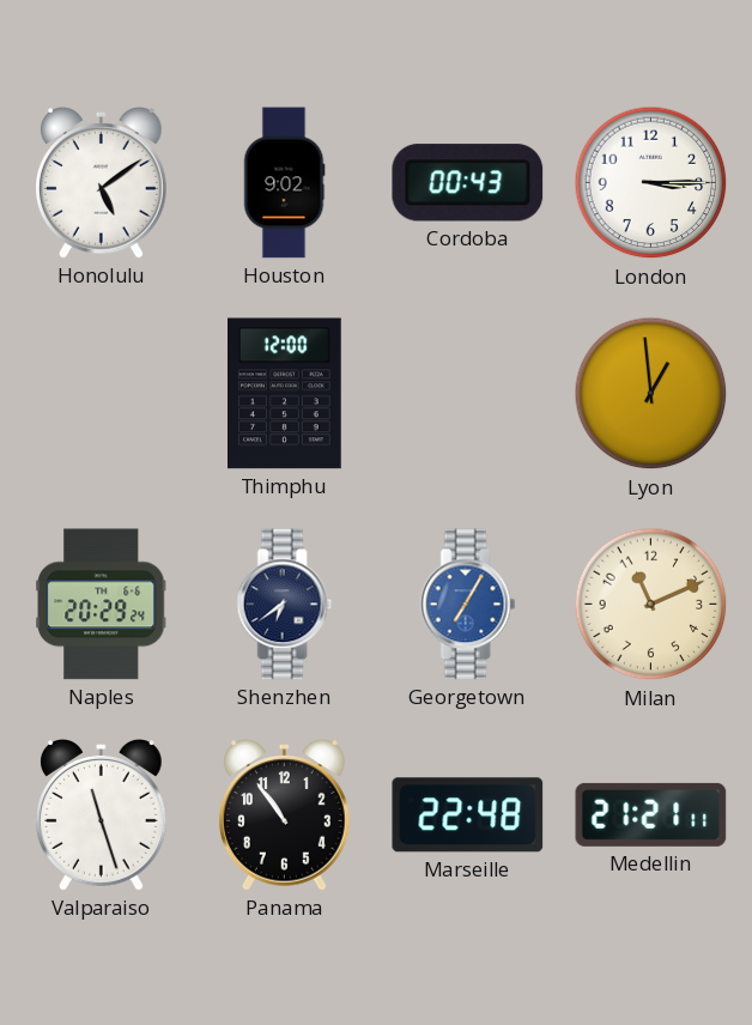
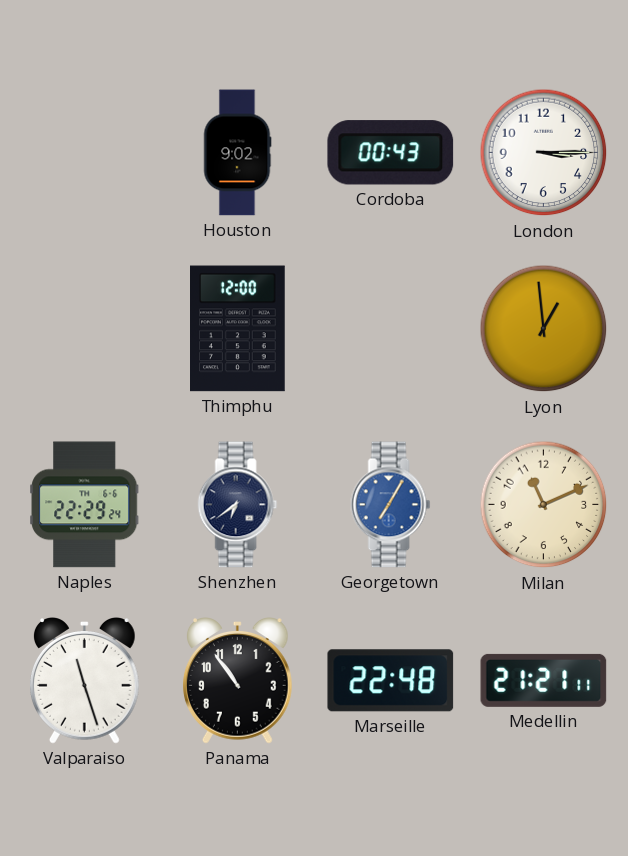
Honolulu: 5:09 -> none
Naples: 20:29 -> 22:29
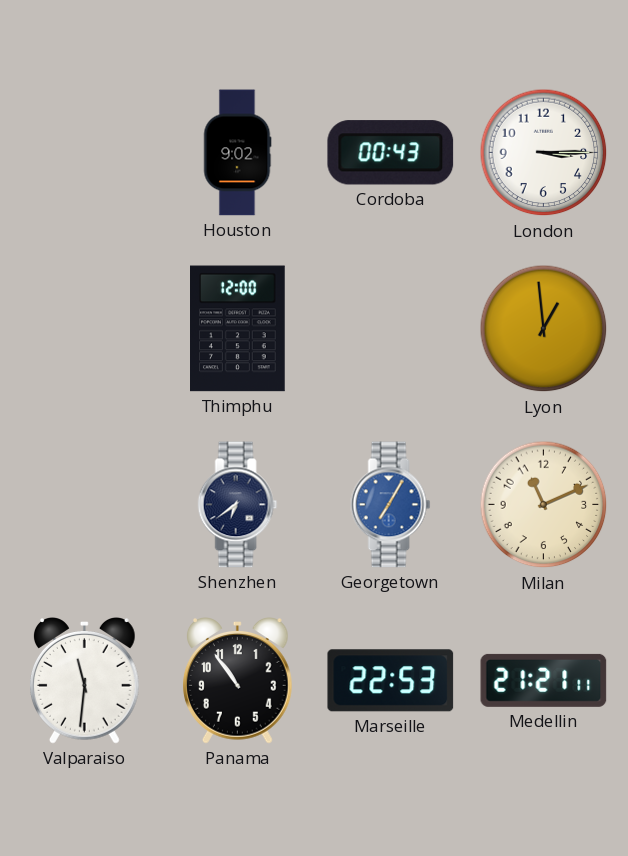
Naples: 22:29 -> none
Valparaiso: 11:27 -> 11:31
Marseille: 22:48 -> 22:53
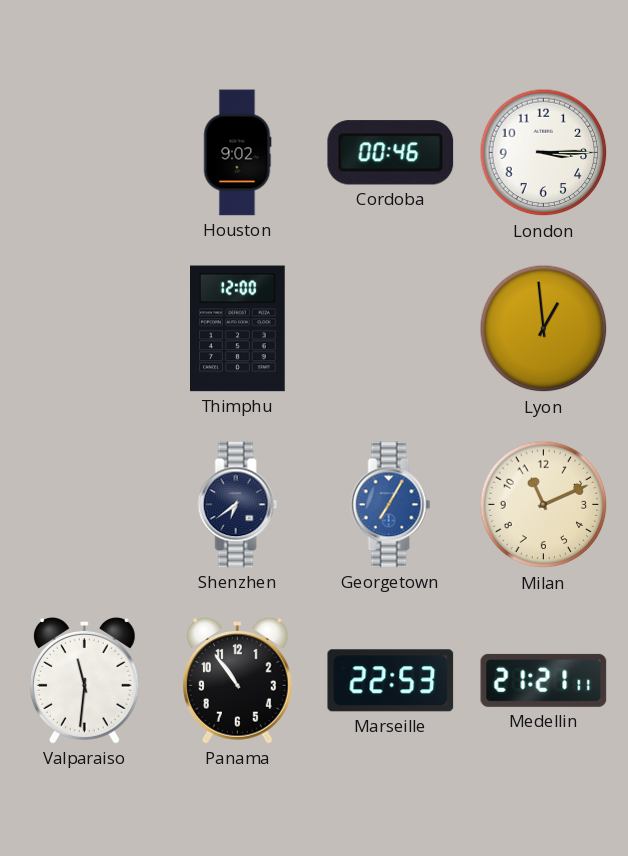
Cordoba: 00:43 -> 00:46
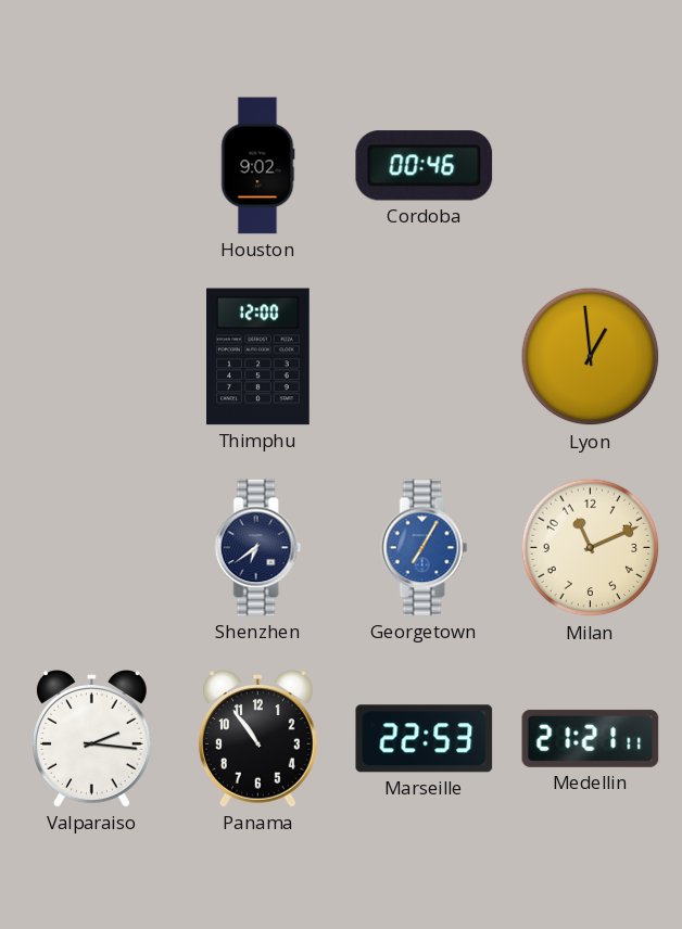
London: 3:15 -> none
Valparaiso: 11:31 -> 2:16
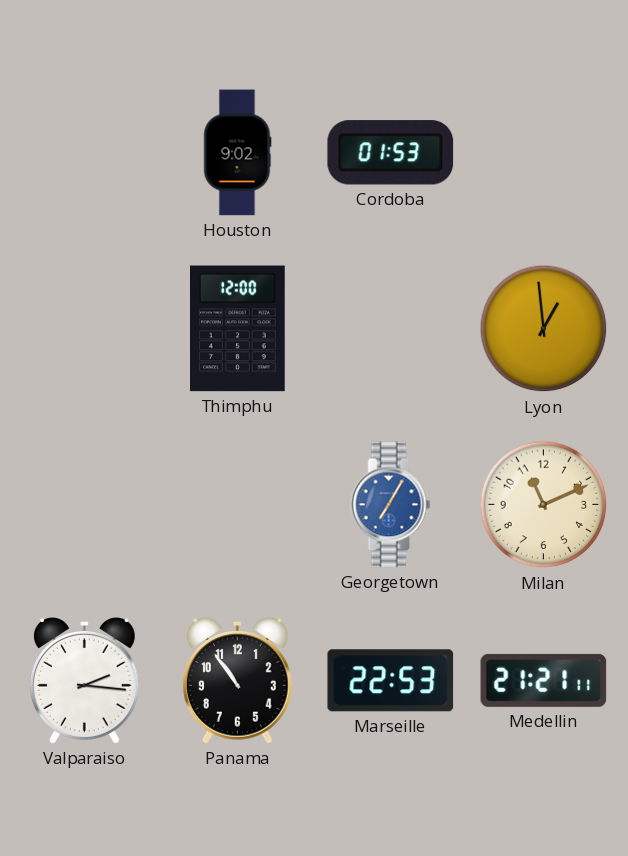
Cordoba: 00:46 -> 01:53
Shenzhen: 6:39 -> none
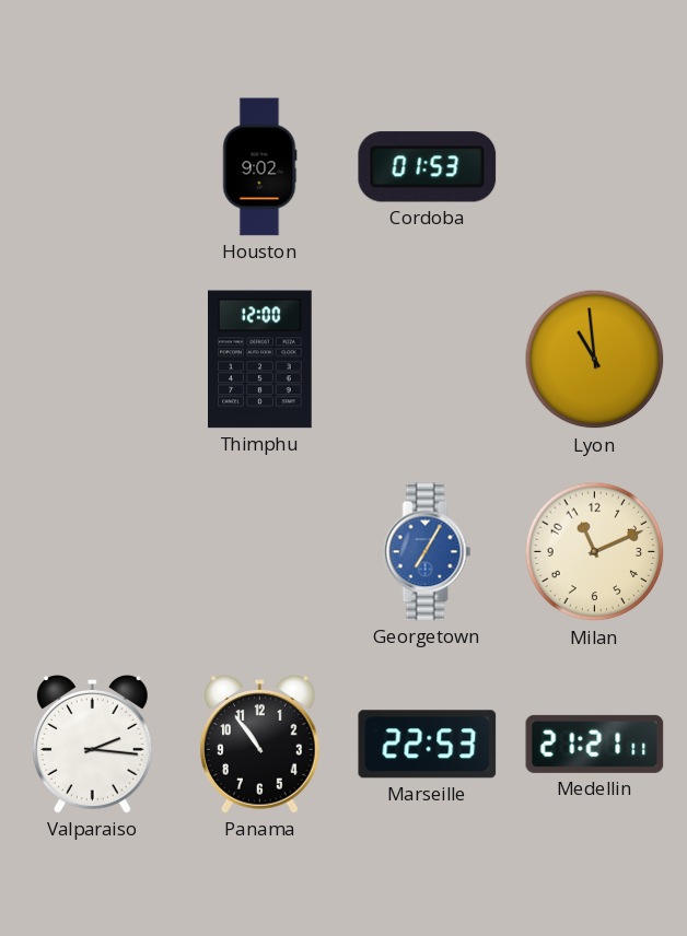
Lyon: 12:59 -> 10:59
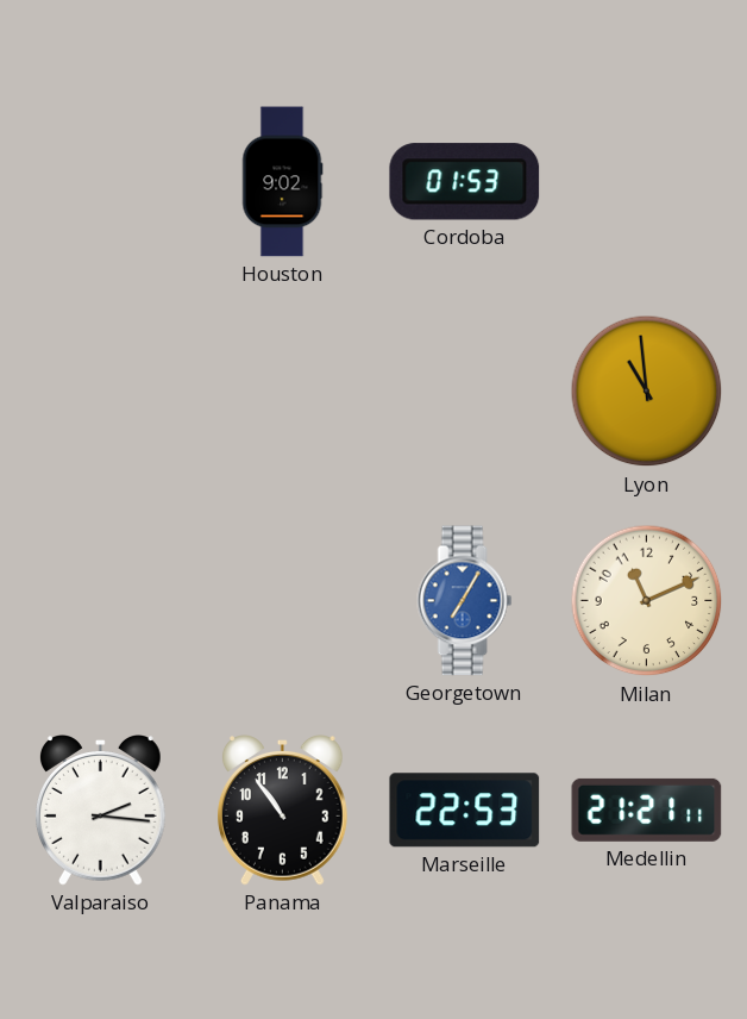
Thimphu: 12:00 -> none
